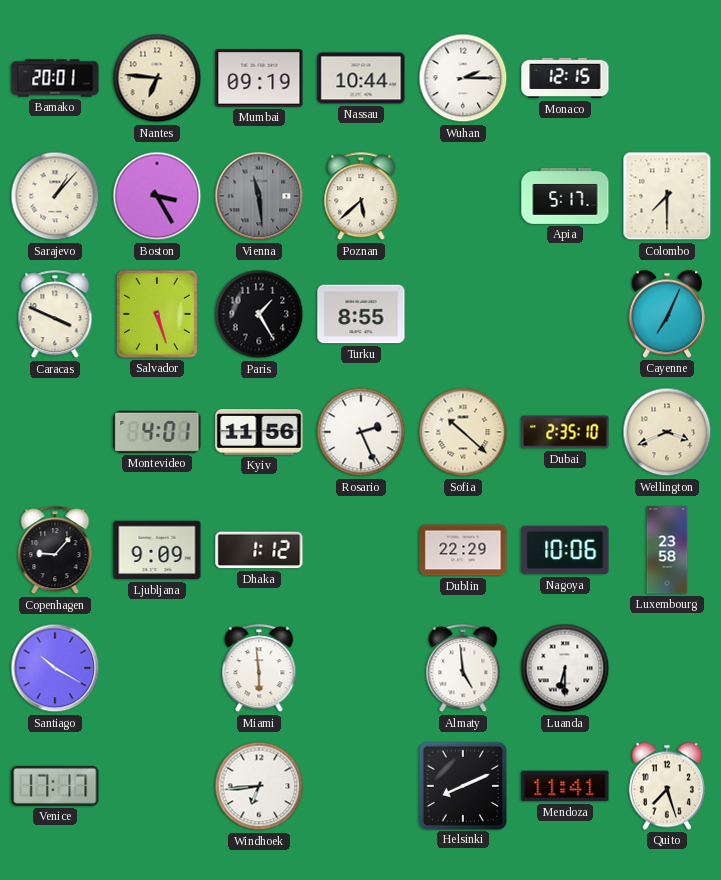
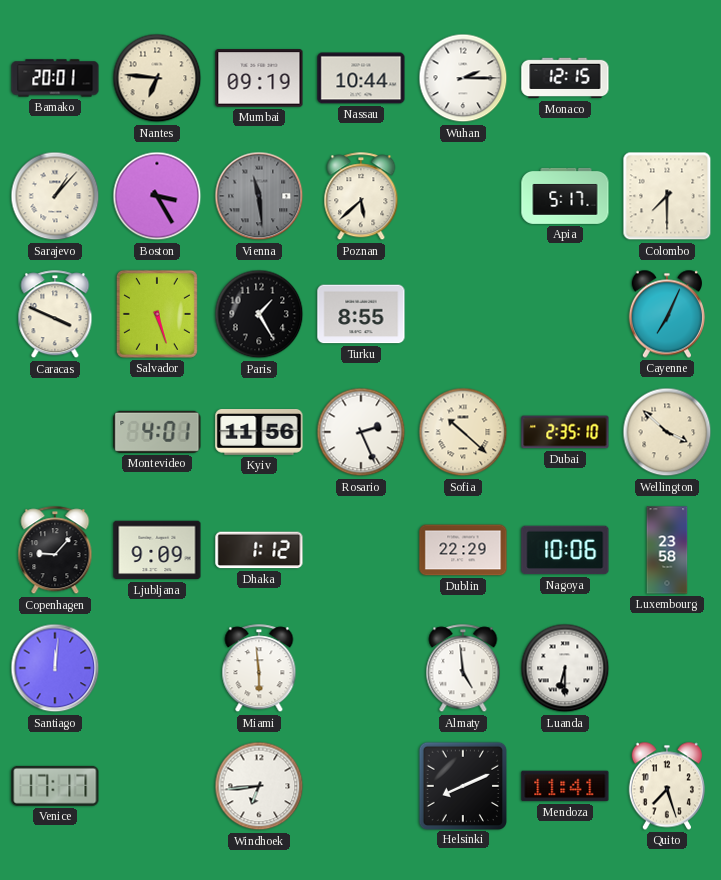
Wellington: 3:41 -> 3:52
Santiago: 10:20 -> 12:01
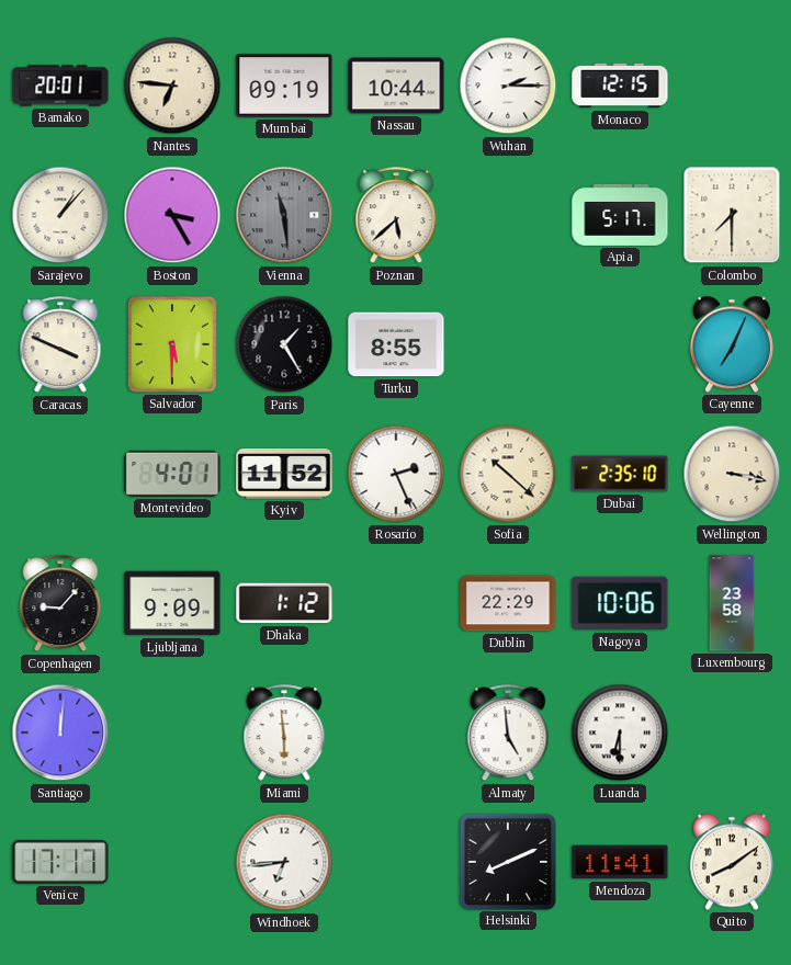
Salvador: 5:27 -> 5:30
Kyiv: 11:56 -> 11:52
Wellington: 3:52 -> 3:17
Quito: 7:27 -> 8:09
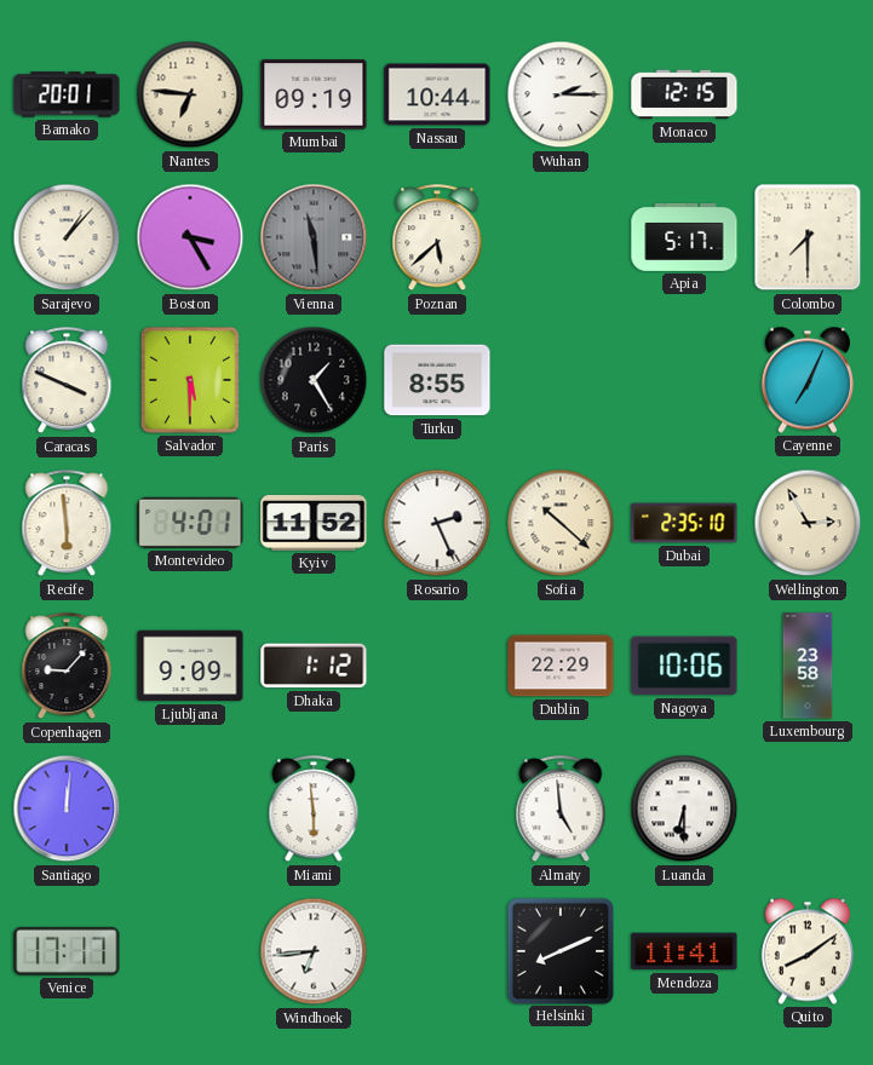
Recife: none -> 5:59
Wellington: 3:17 -> 2:55
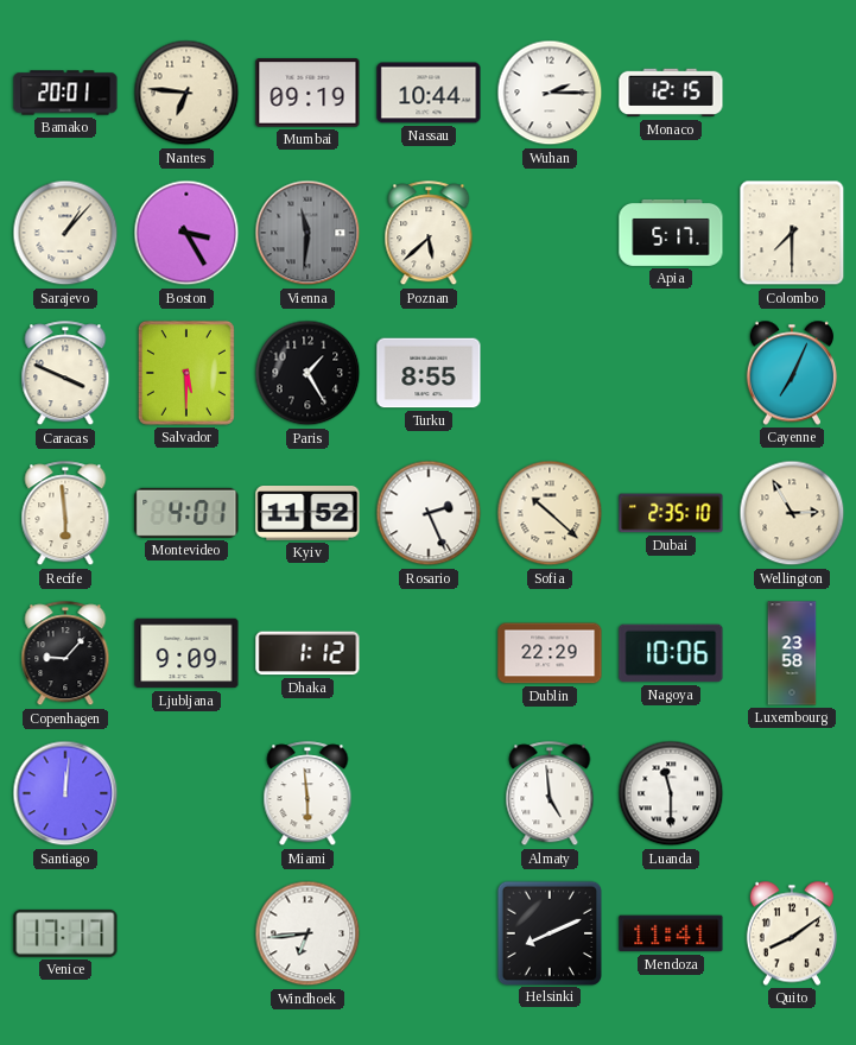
Vienna: 11:29 -> 11:31
Luanda: 6:30 -> 11:30
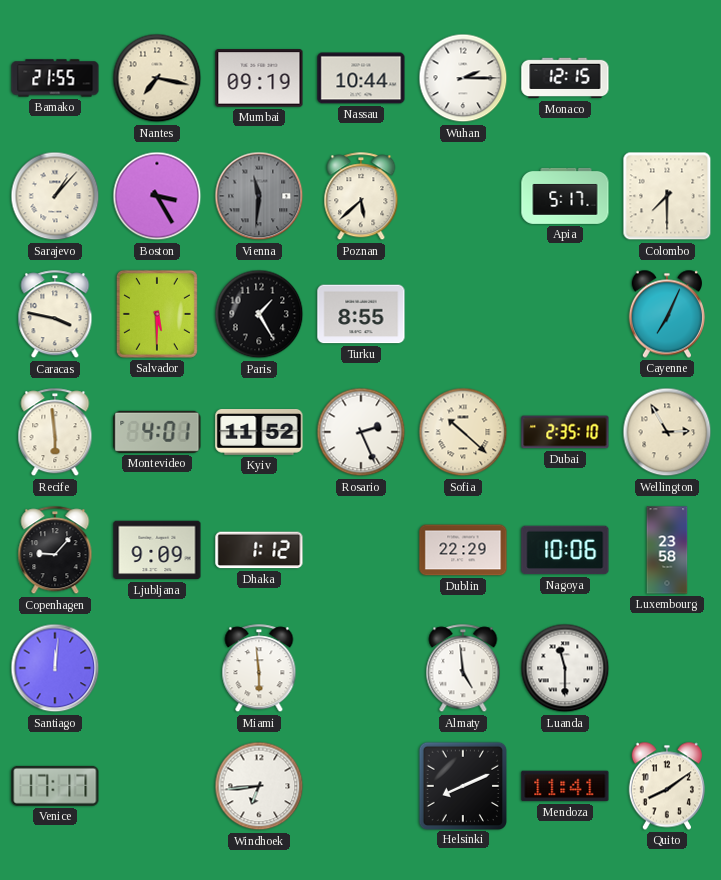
Bamako: 20:01 -> 21:55
Nantes: 6:46 -> 7:17
Caracas: 3:49 -> 3:47
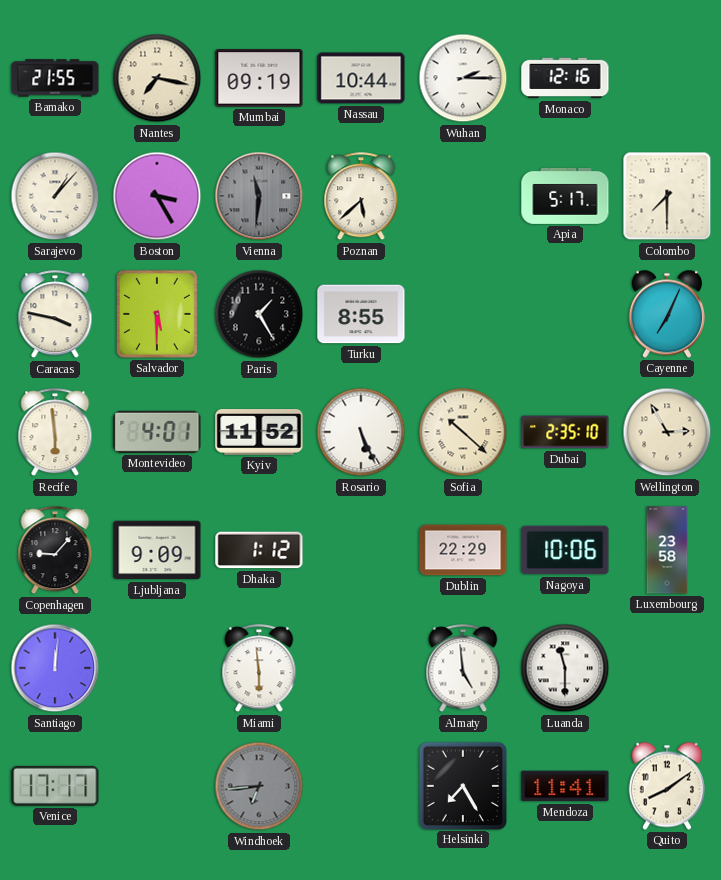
Monaco: 12:15 -> 12:16
Rosario: 2:26 -> 5:26
Windhoek dial: white -> grey
Helsinki: 8:11 -> 7:25
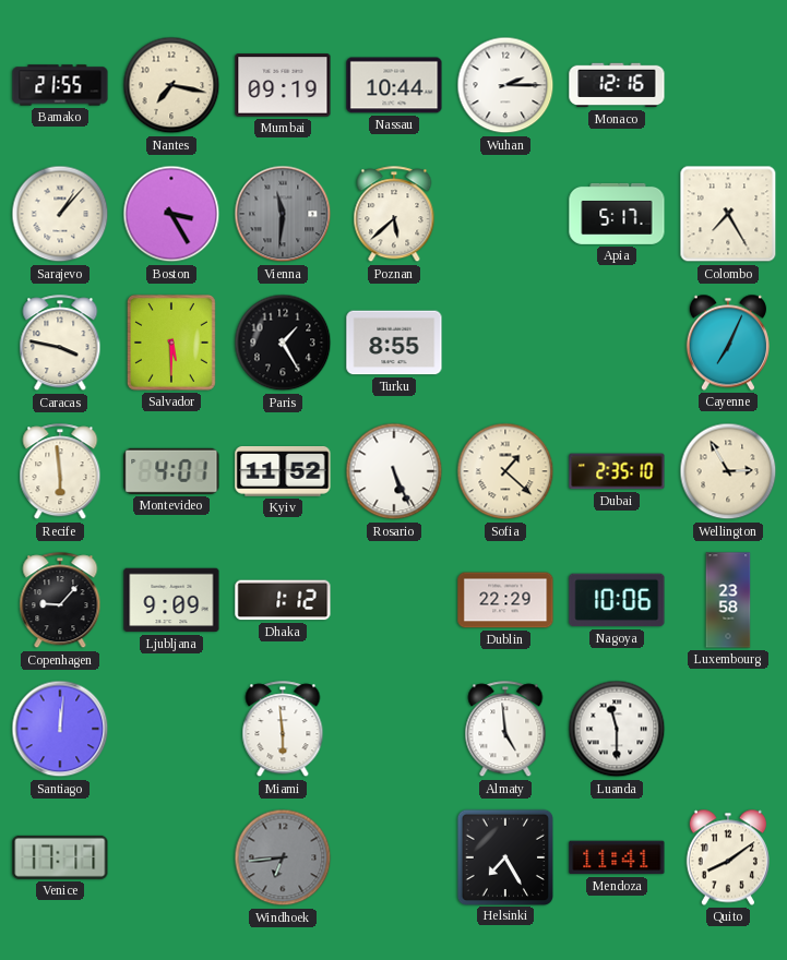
Colombo: 7:30 -> 7:25
Sofia: 10:22 -> 1:22
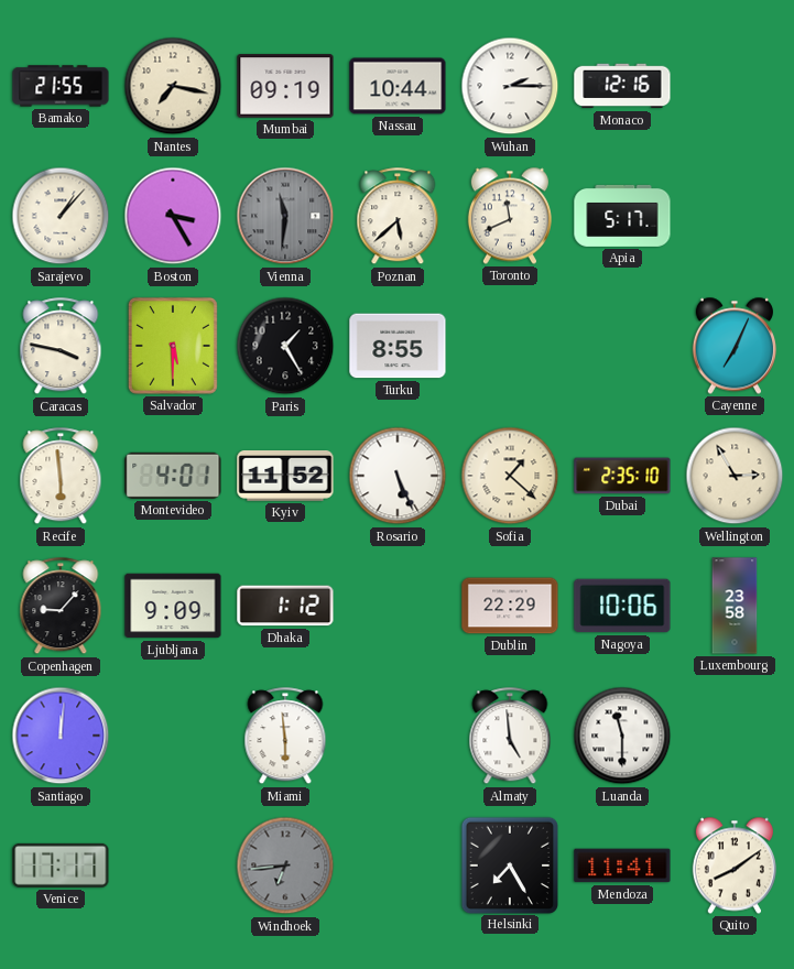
Toronto: none -> 11:41
Colombo: 7:25 -> none
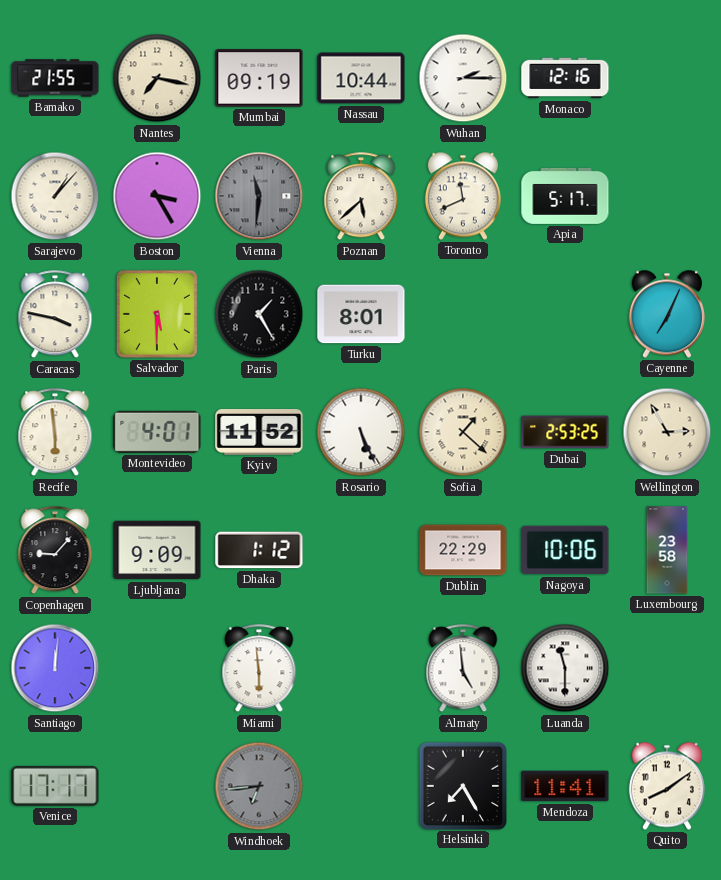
Turku: 8:55 -> 8:01
Dubai: 2:35 -> 2:53
